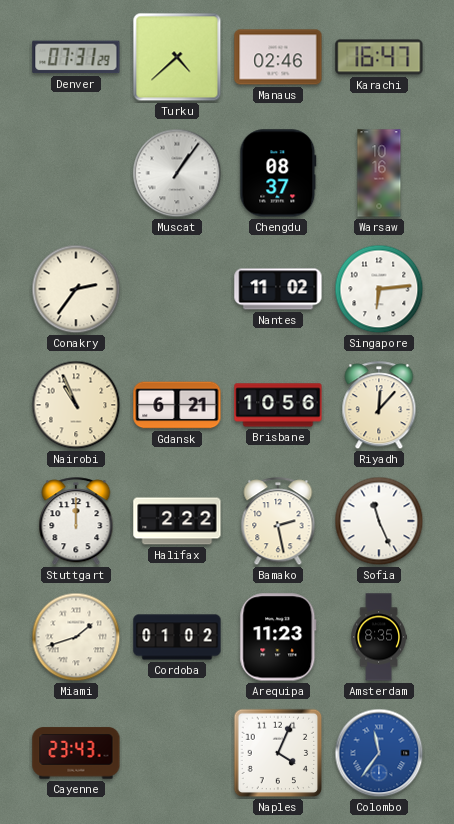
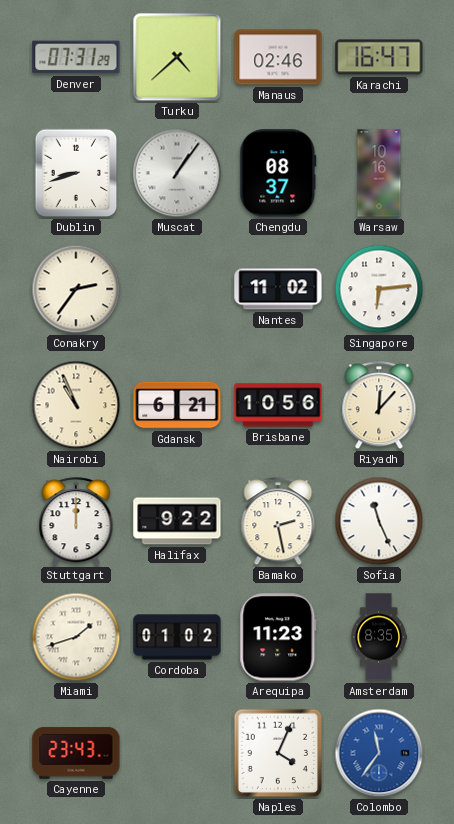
Dublin: none -> 8:42
Halifax: 2:22 -> 9:22
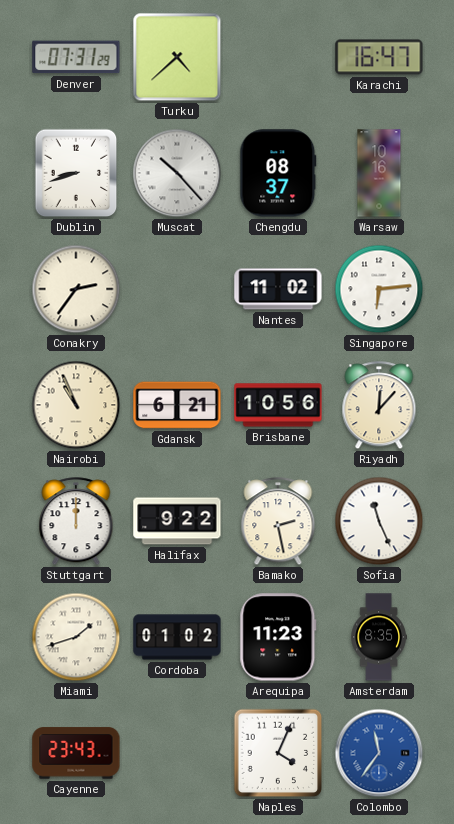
Manaus: 02:46 -> none
Muscat: 1:06 -> 10:23
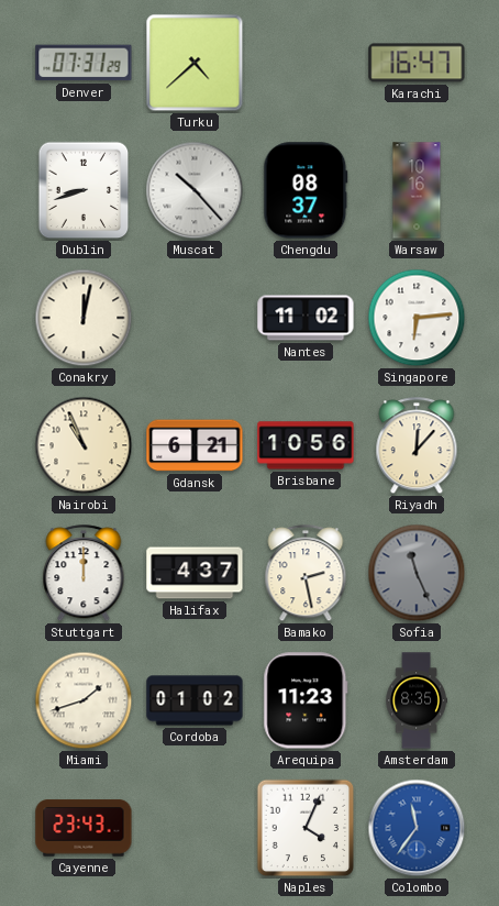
Conakry: 2:36 -> 12:02
Halifax: 9:22 -> 4:37
Sofia dial: white -> grey
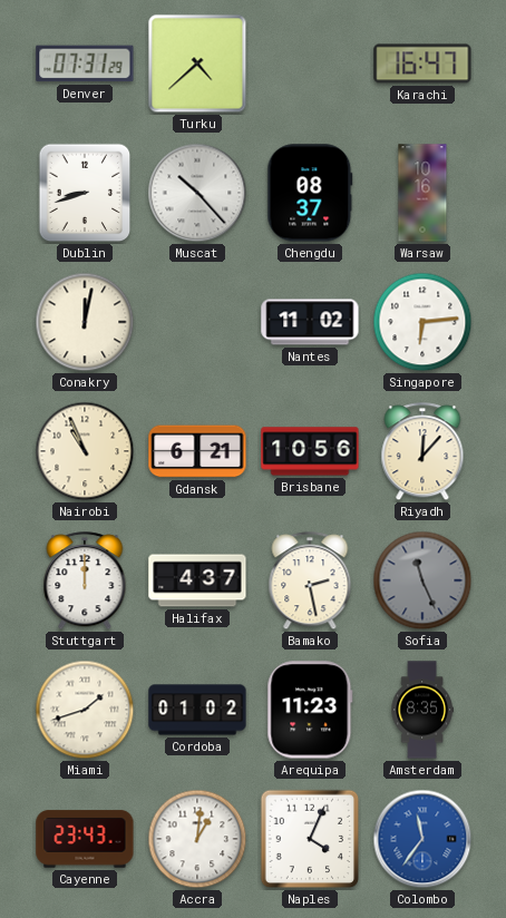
Accra: none -> 1:01
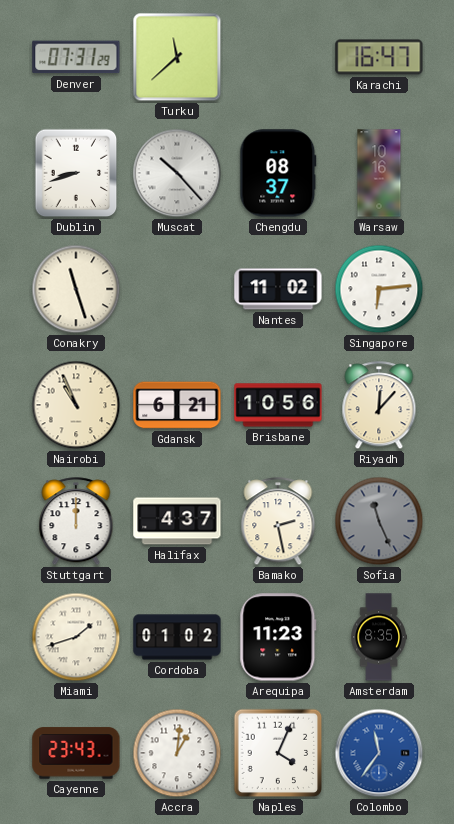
Turku: 4:38 -> 11:38
Conakry: 12:02 -> 11:27
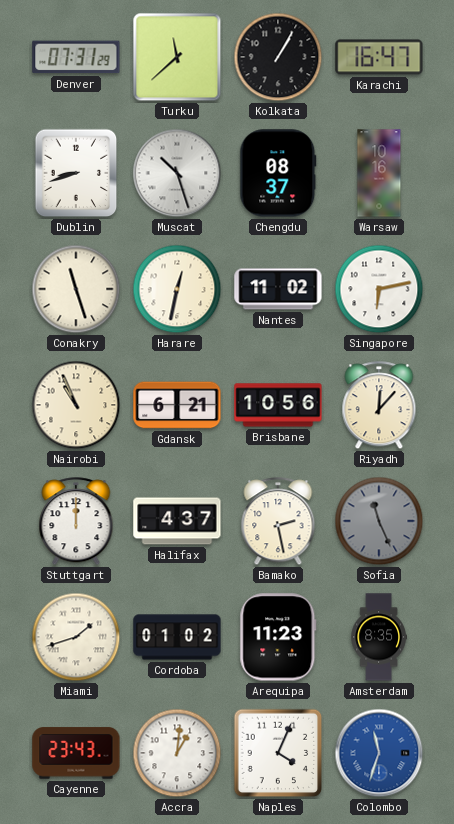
Kolkata: none -> 1:05
Muscat: 10:23 -> 10:27
Harare: none -> 12:32
Singapore: 6:14 -> 6:13
Colombo: 11:36 -> 11:33
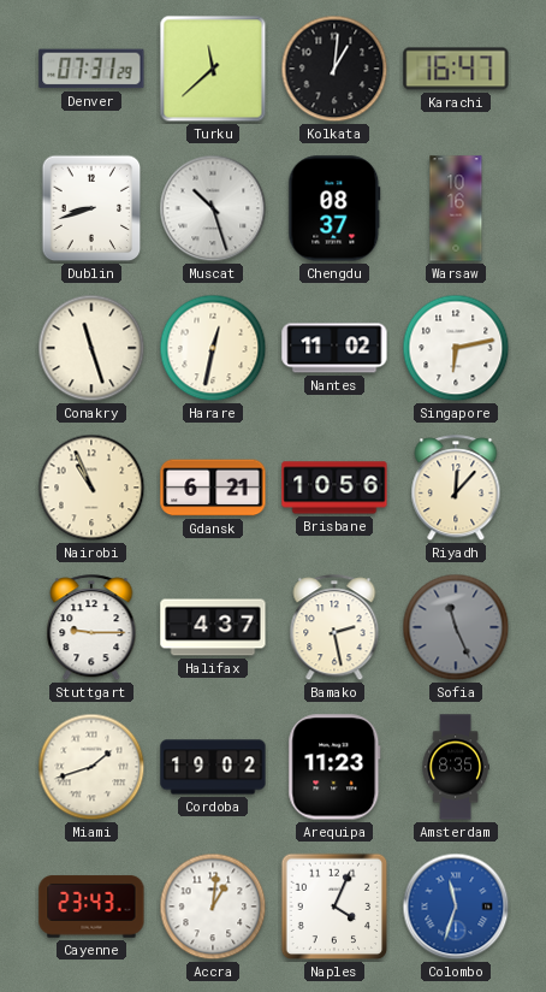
Kolkata: 1:05 -> 1:01
Stuttgart: 12:00 -> 9:15
Cordoba: 01:02 -> 19:02
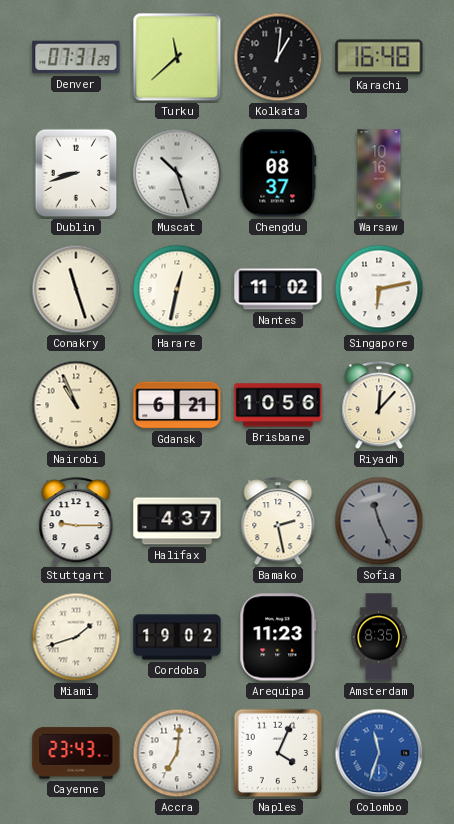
Karachi: 16:47 -> 16:48
Accra: 1:01 -> 7:01
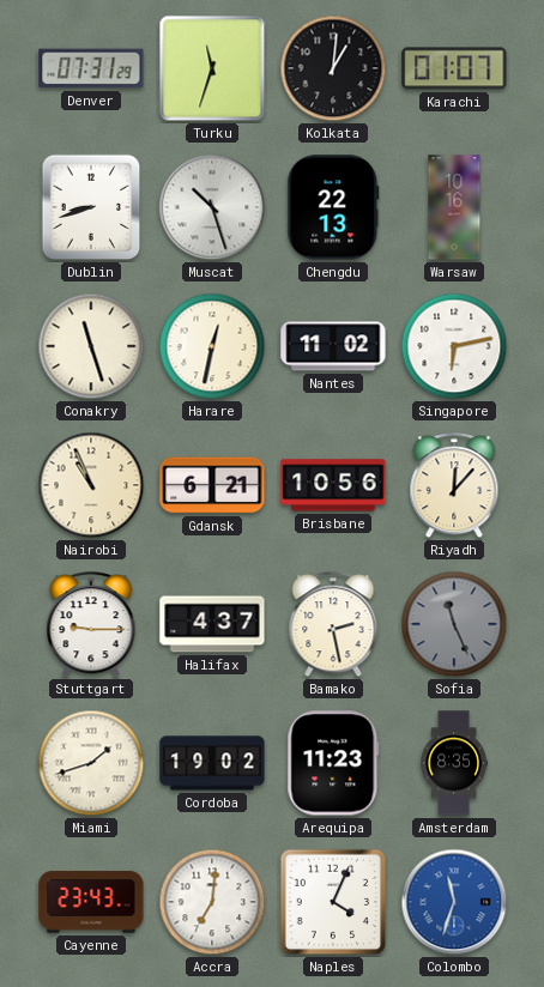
Turku: 11:38 -> 11:33
Karachi: 16:48 -> 01:07
Chengdu: 08:37 -> 22:13
